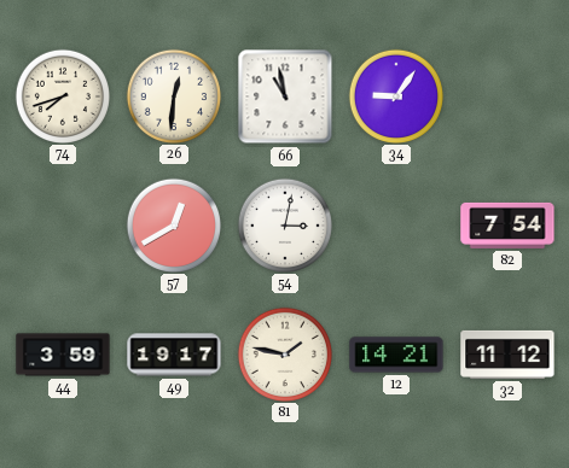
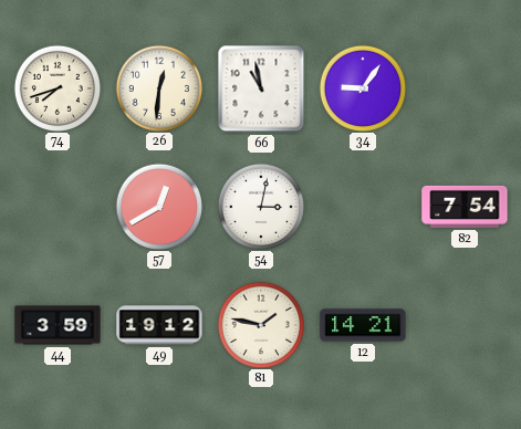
49: 19:17 -> 19:12
32: 11:12 -> none
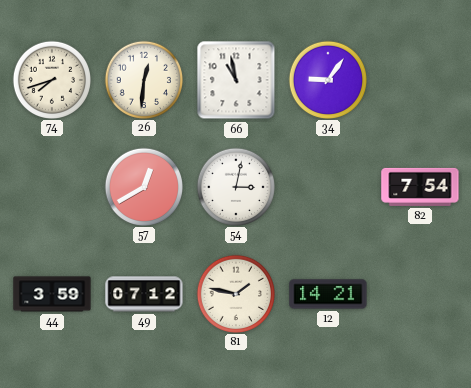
49: 19:12 -> 07:12
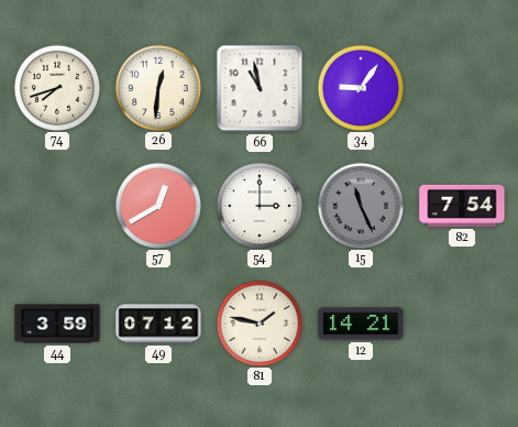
54: 3:02 -> 3:00
15: none -> 11:26
